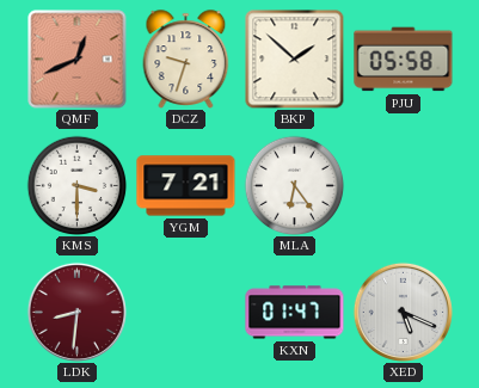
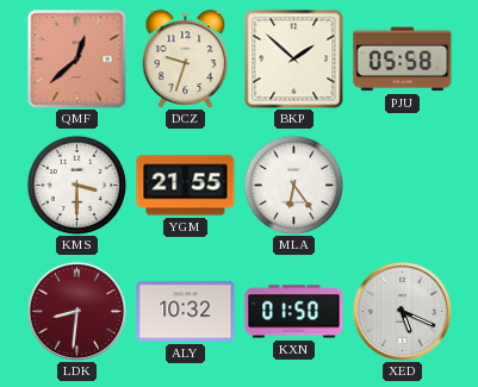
QMF: 12:41 -> 12:38
YGM: 7:21 -> 21:55
ALY: none -> 10:32
KXN: 01:47 -> 01:50
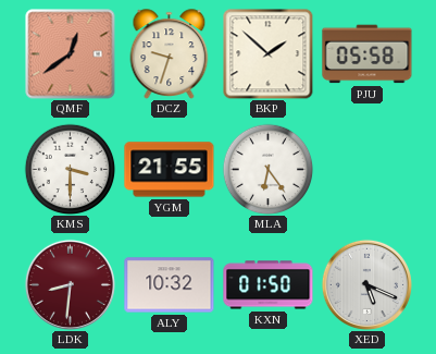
QMF: 12:38 -> 12:39
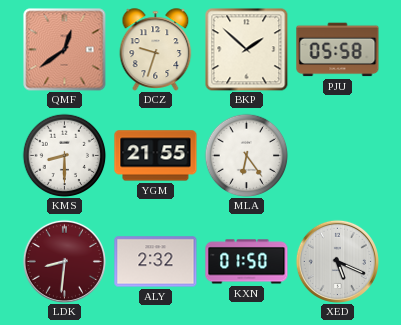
KMS: 3:30 -> 8:30
ALY: 10:32 -> 2:32
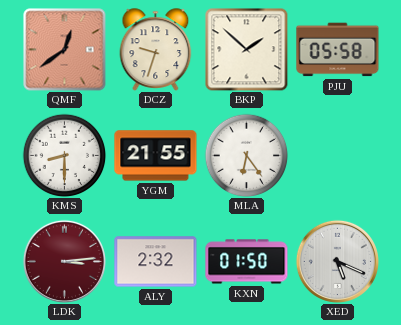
LDK: 8:31 -> 3:14
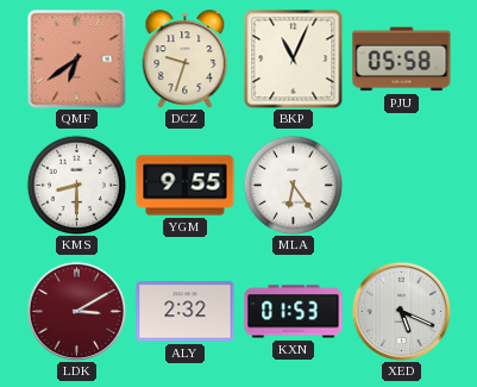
QMF: 12:39 -> 6:39
BKP: 1:52 -> 11:04
YGM: 21:55 -> 9:55
LDK: 3:14 -> 3:10
KXN: 01:50 -> 01:53
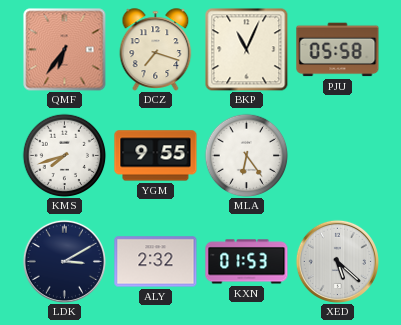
QMF: 6:39 -> 6:36
DCZ: 9:33 -> 7:18
KMS: 8:30 -> 7:42
LDK dial: burgundy -> navy
XED: 5:19 -> 5:22
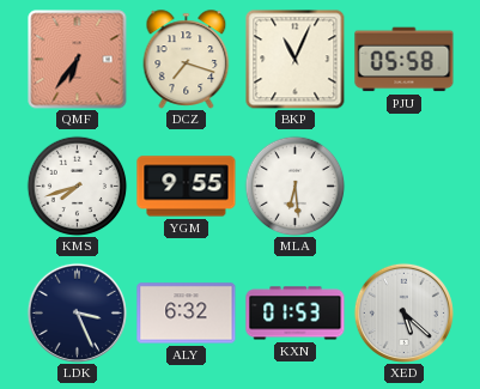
MLA: 6:24 -> 6:29
LDK: 3:10 -> 3:26
ALY: 2:32 -> 6:32
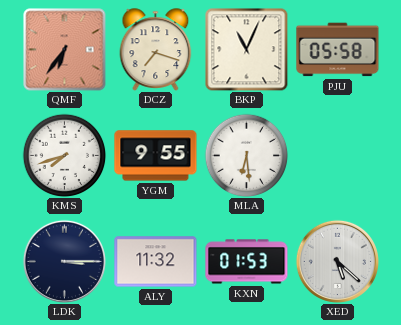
LDK: 3:26 -> 3:15
ALY: 6:32 -> 11:32
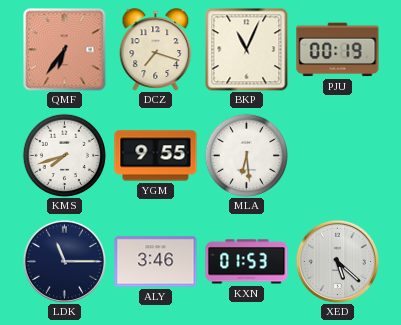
PJU: 05:58 -> 00:19
LDK: 3:15 -> 11:15
ALY: 11:32 -> 3:46
